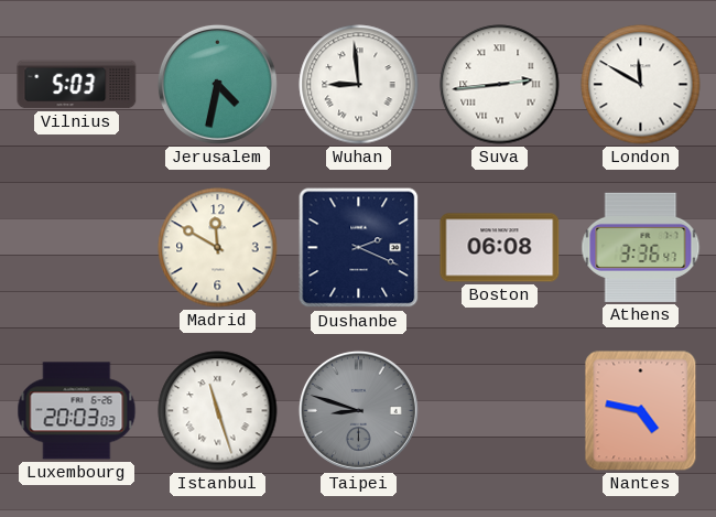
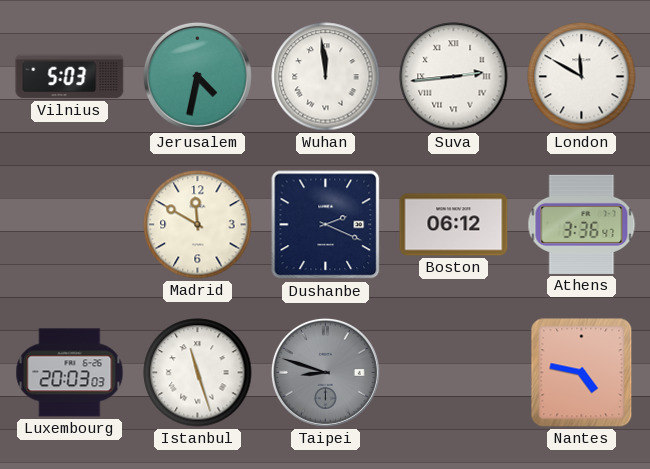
Wuhan: 8:59 -> 11:59
Boston: 06:08 -> 06:12
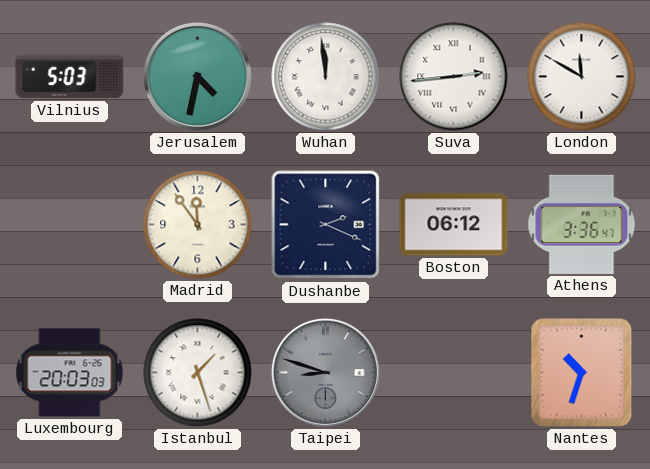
Madrid: 11:50 -> 11:54
Istanbul: 11:27 -> 1:27
Nantes: 4:47 -> 10:33
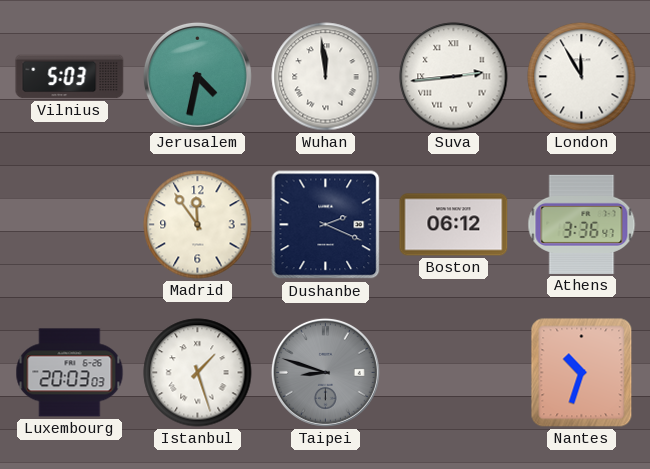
London: 11:50 -> 11:55
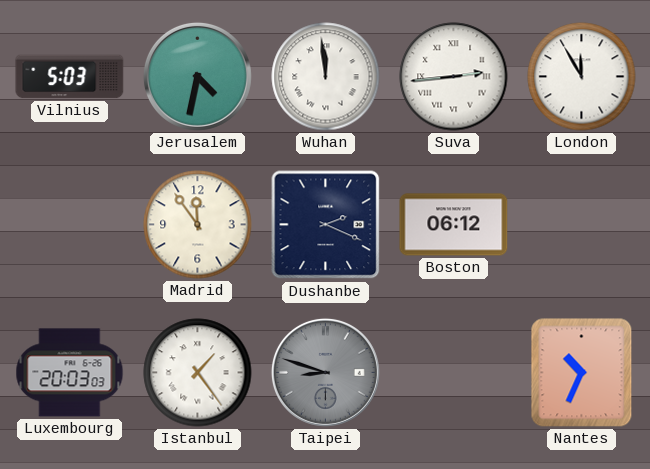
Athens: 3:36 -> none
Istanbul: 1:27 -> 1:24
Nantes: 10:33 -> 10:34
